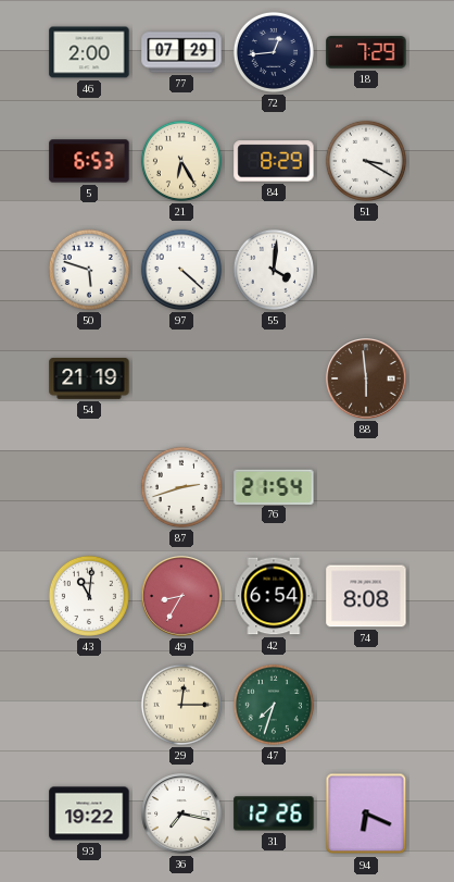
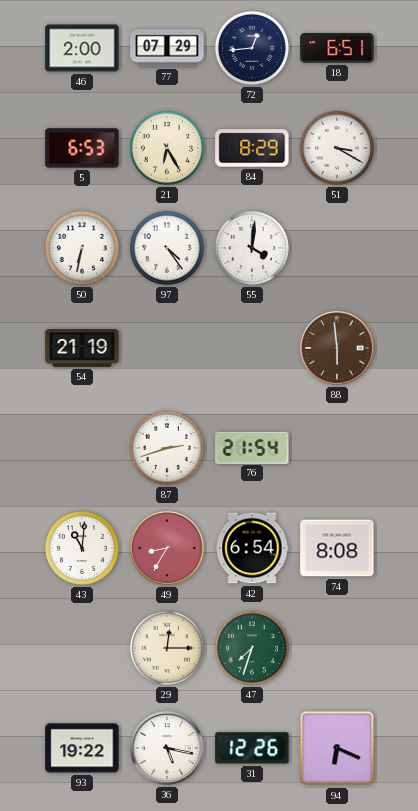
18: 7:29 -> 6:51
50: 5:48 -> 6:32
97: 4:22 -> 4:24
36: 7:17 -> 5:17
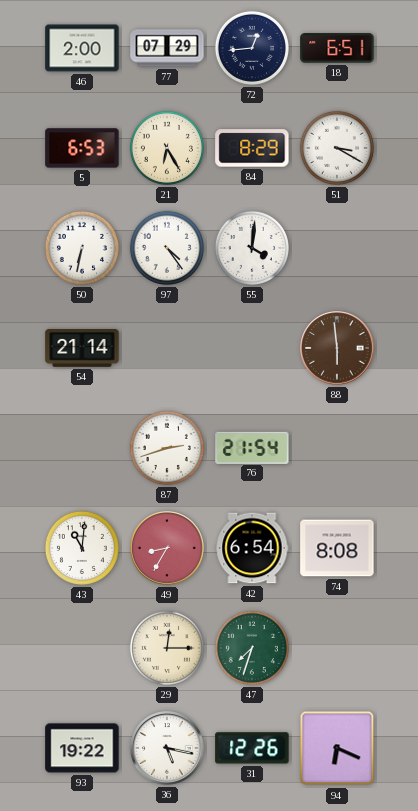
54: 21:19 -> 21:14
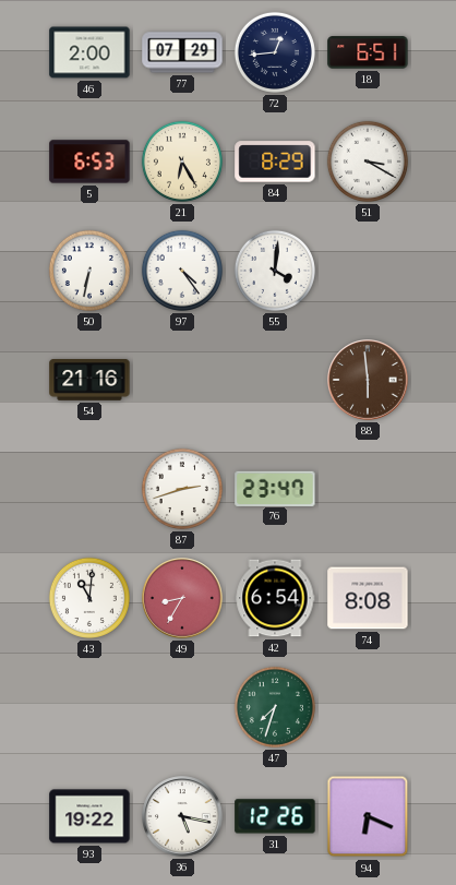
54: 21:14 -> 21:16
76: 21:54 -> 23:47
29: 12:15 -> none
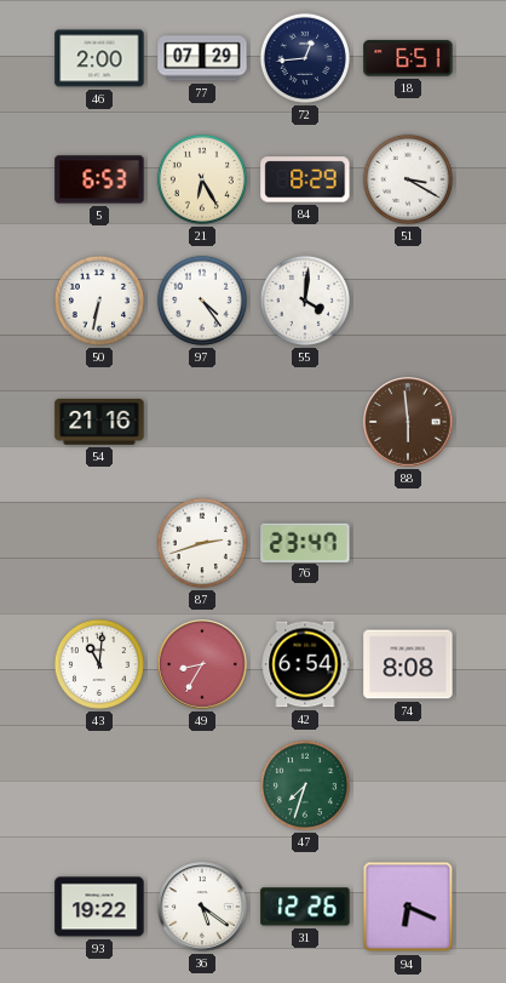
36: 5:17 -> 5:21
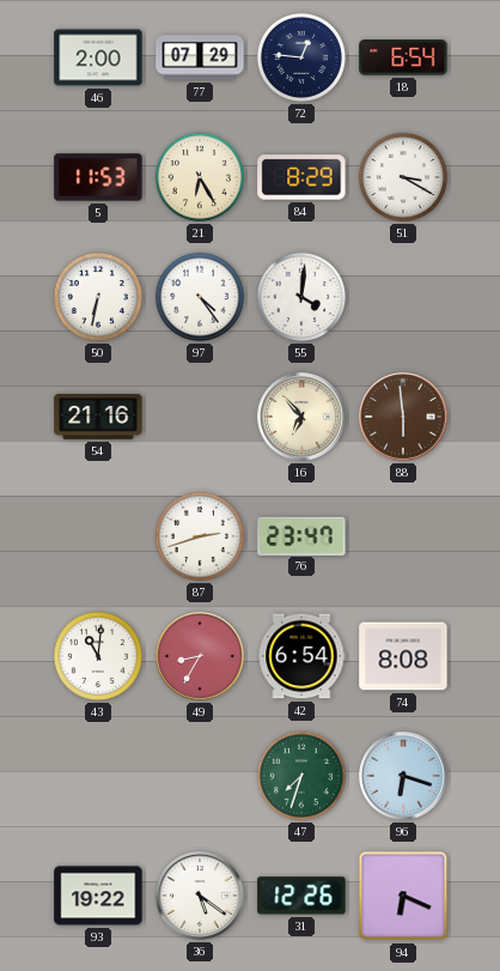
72: 12:44 -> 12:46
18: 6:51 -> 6:54
5: 6:53 -> 11:53
16: none -> 6:53
96: none -> 6:18
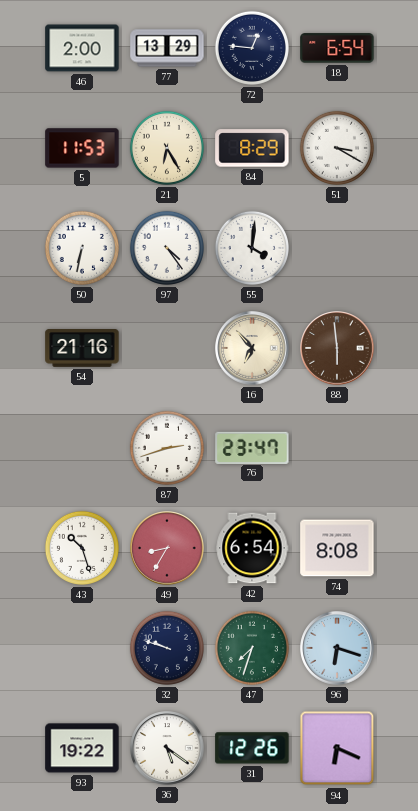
77: 07:29 -> 13:29
43: 11:01 -> 10:27
32: none -> 9:48
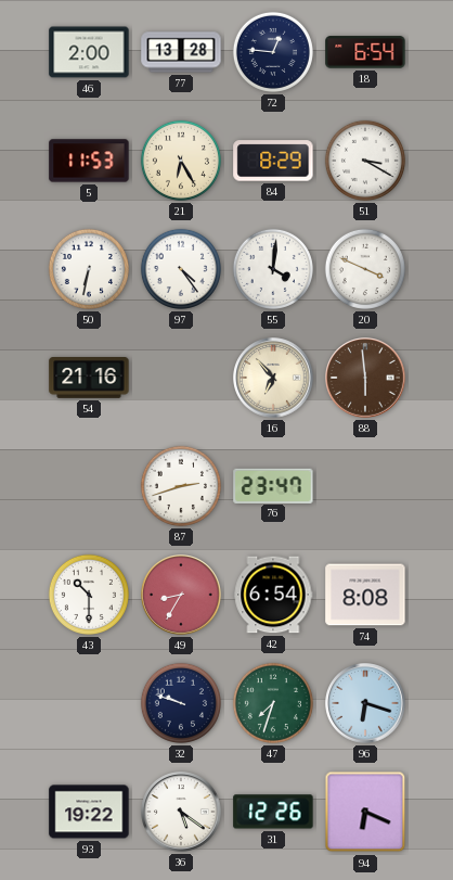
77: 13:29 -> 13:28
20: none -> 3:49
43: 10:27 -> 10:30
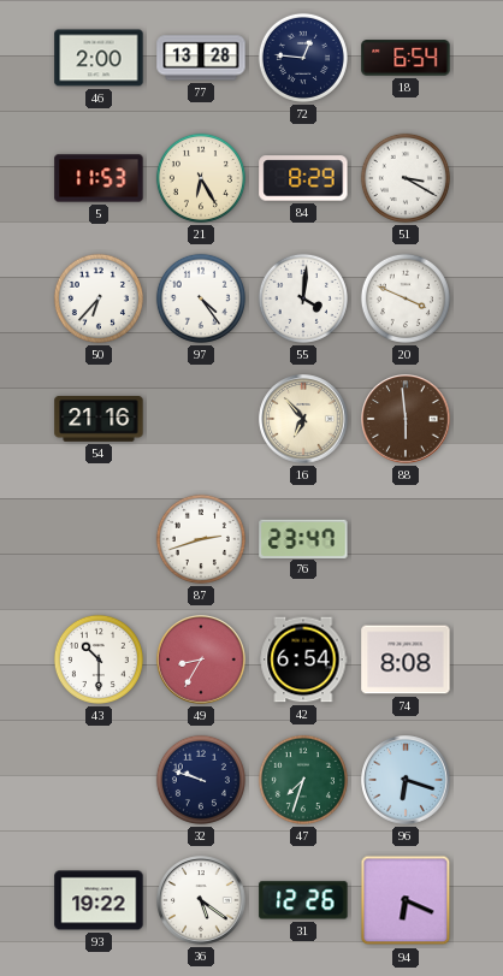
50: 6:32 -> 6:37
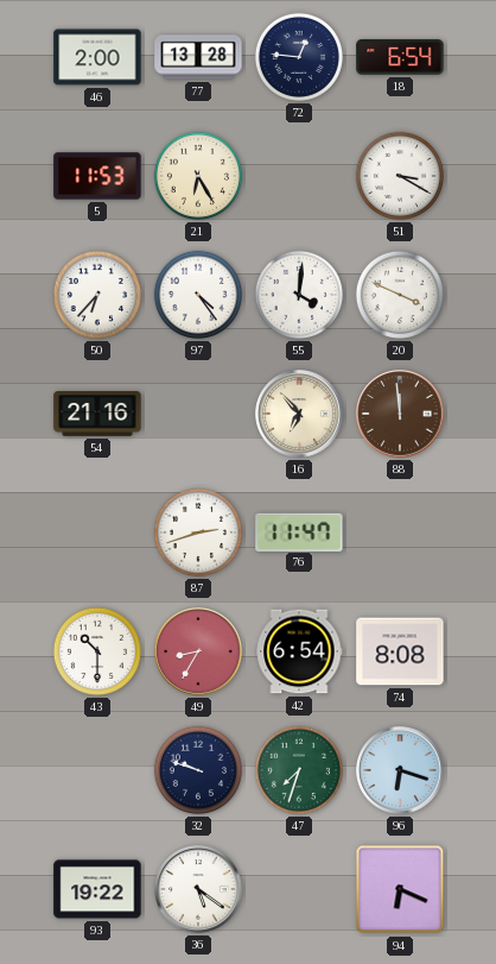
84: 8:29 -> none
88: 5:59 -> 11:59
76: 23:47 -> 11:47
31: 12:26 -> none
